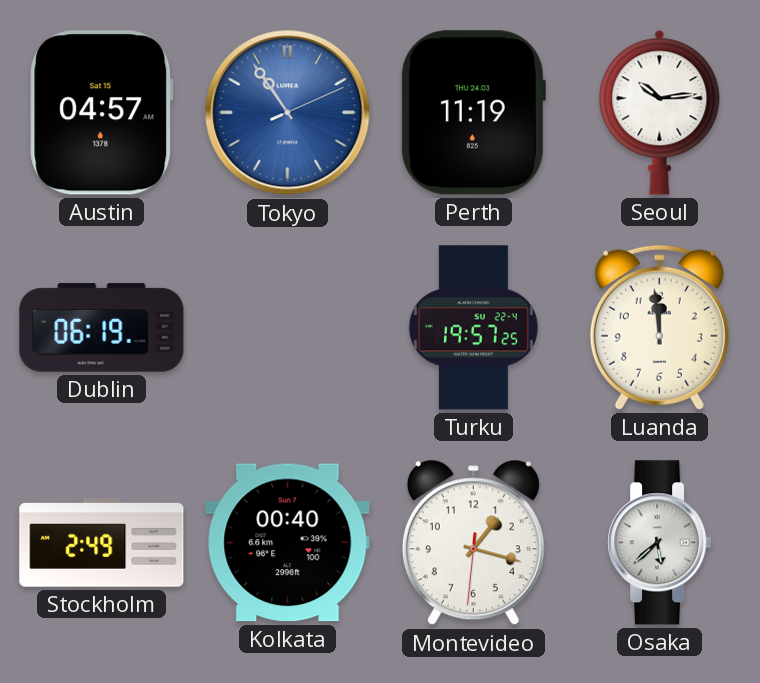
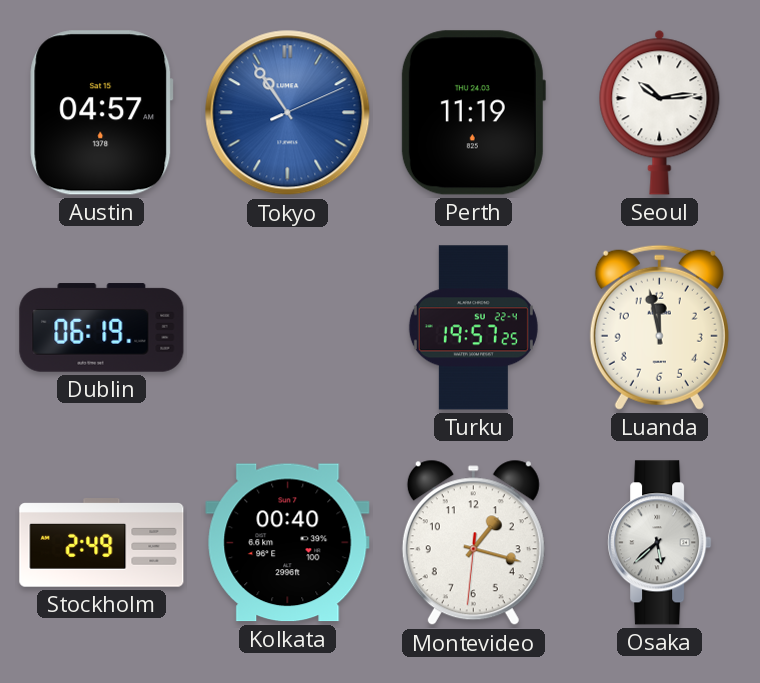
Luanda: 11:59 -> 11:58
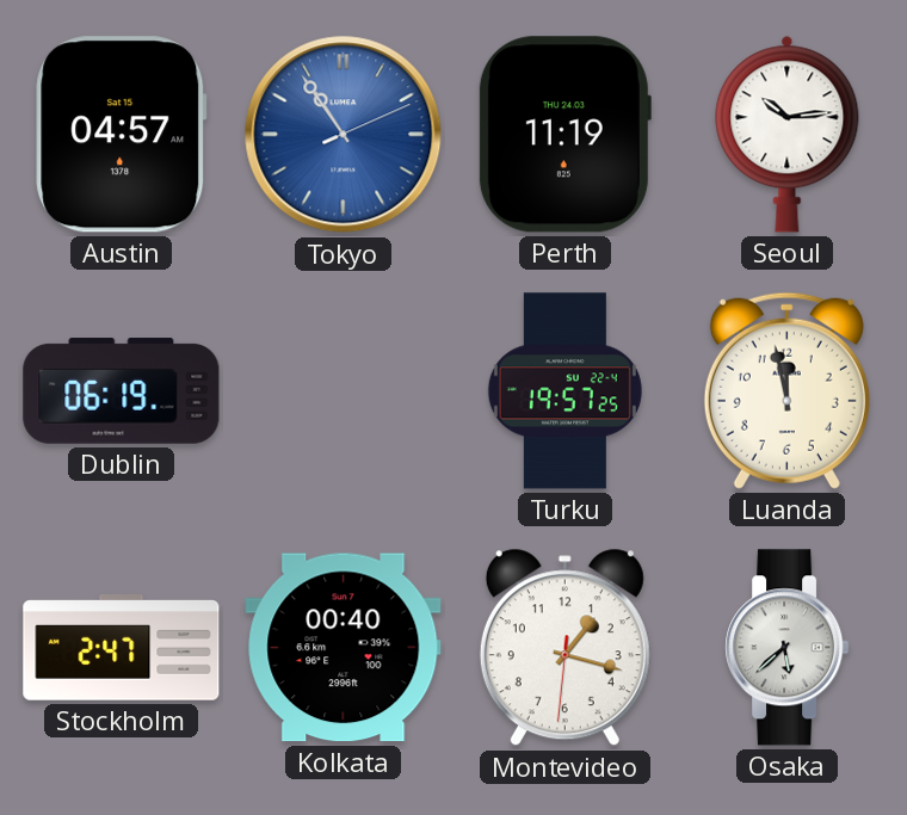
Stockholm: 2:49 -> 2:47
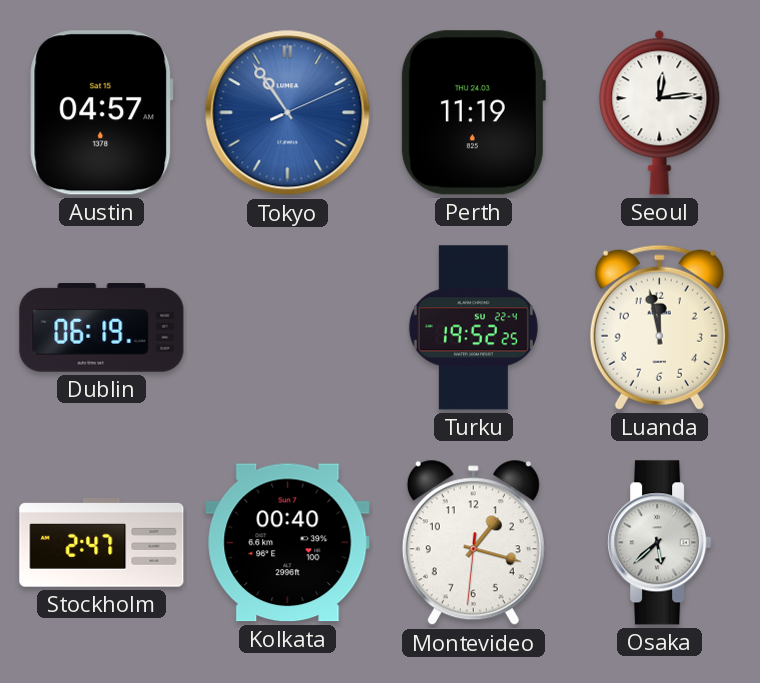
Seoul: 10:14 -> 12:14
Turku: 19:57 -> 19:52
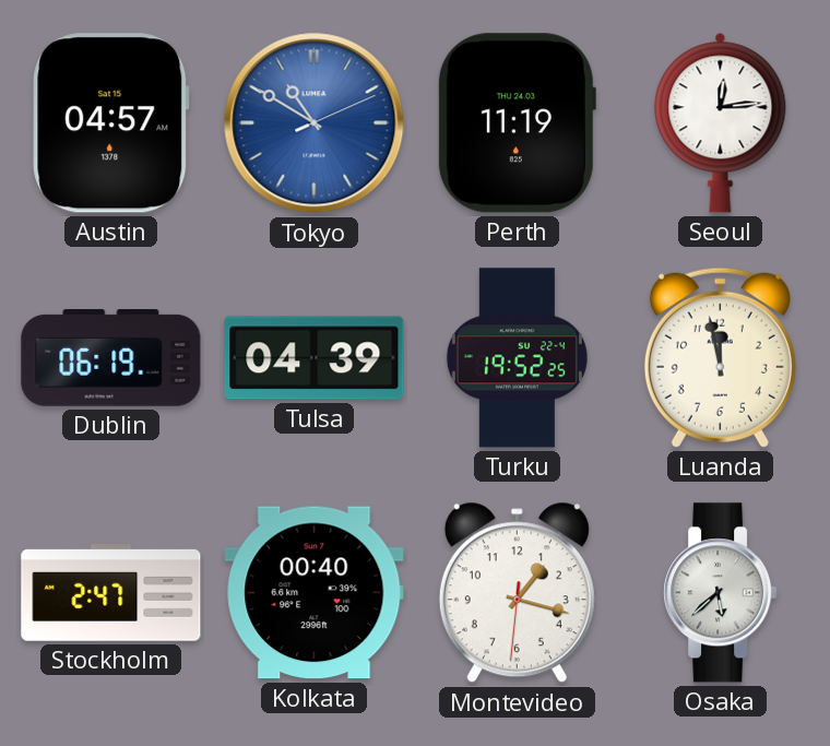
Tokyo: 10:54 -> 10:50
Tulsa: none -> 04:39
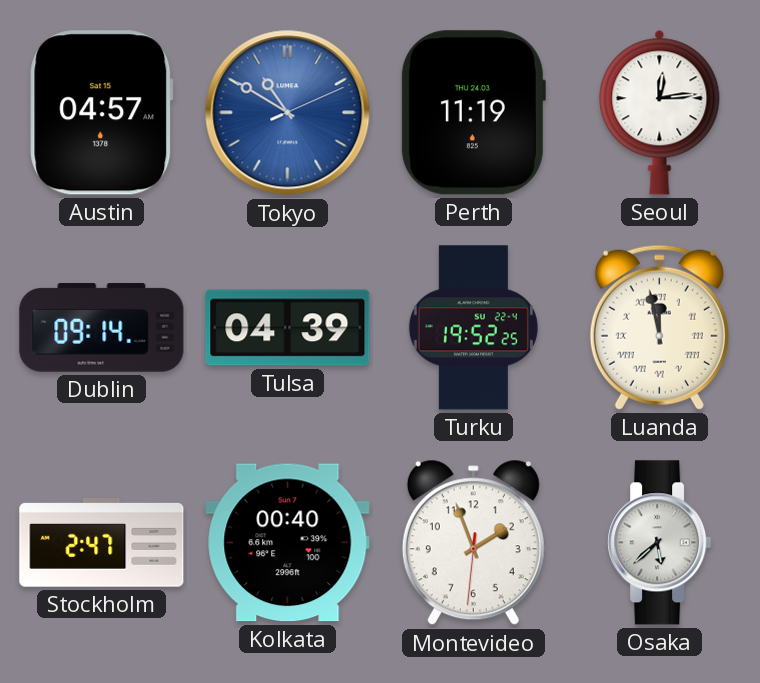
Dublin: 06:19 -> 09:14
Luanda numerals: Arabic -> Roman
Montevideo: 1:17 -> 1:56
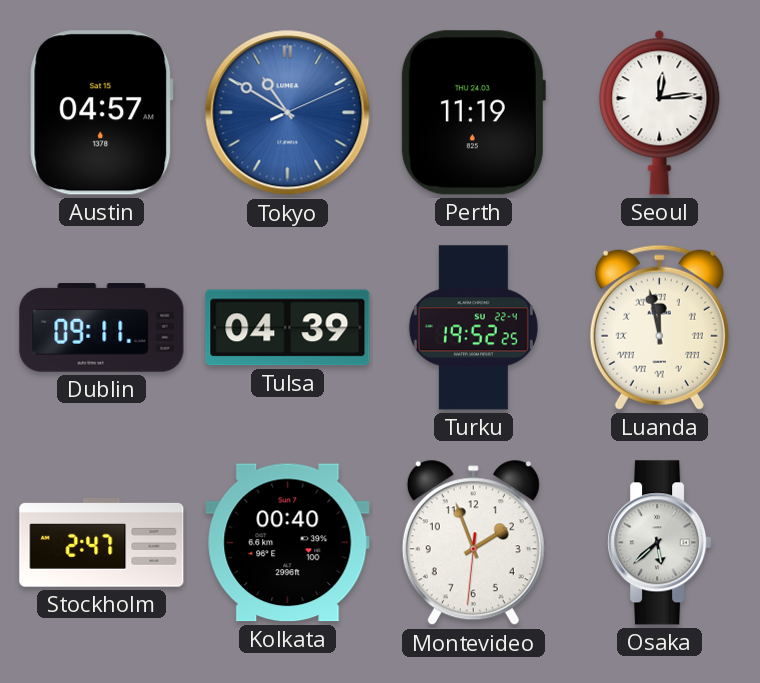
Dublin: 09:14 -> 09:11
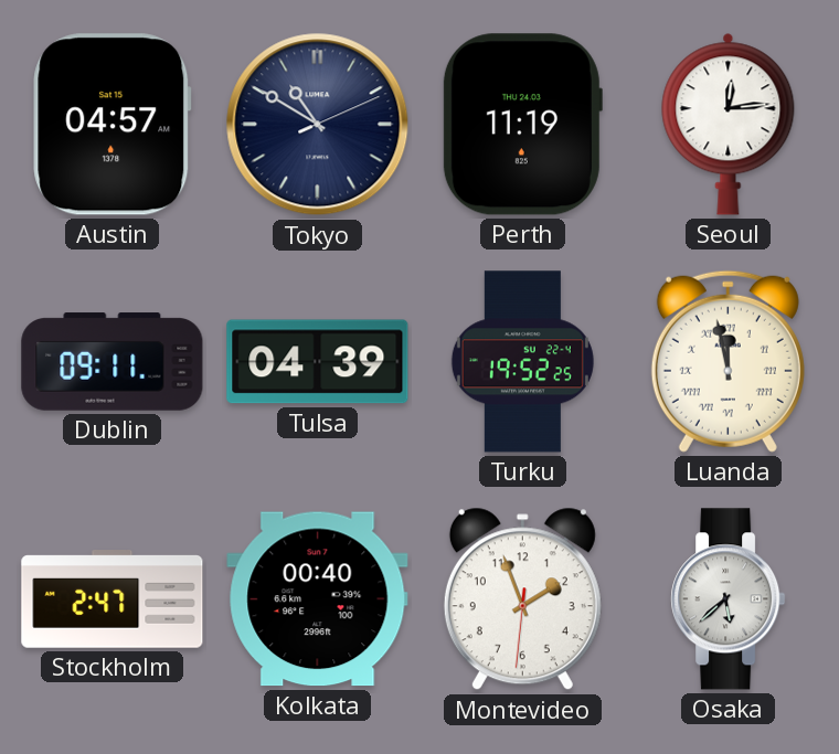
Tokyo dial: blue -> navy
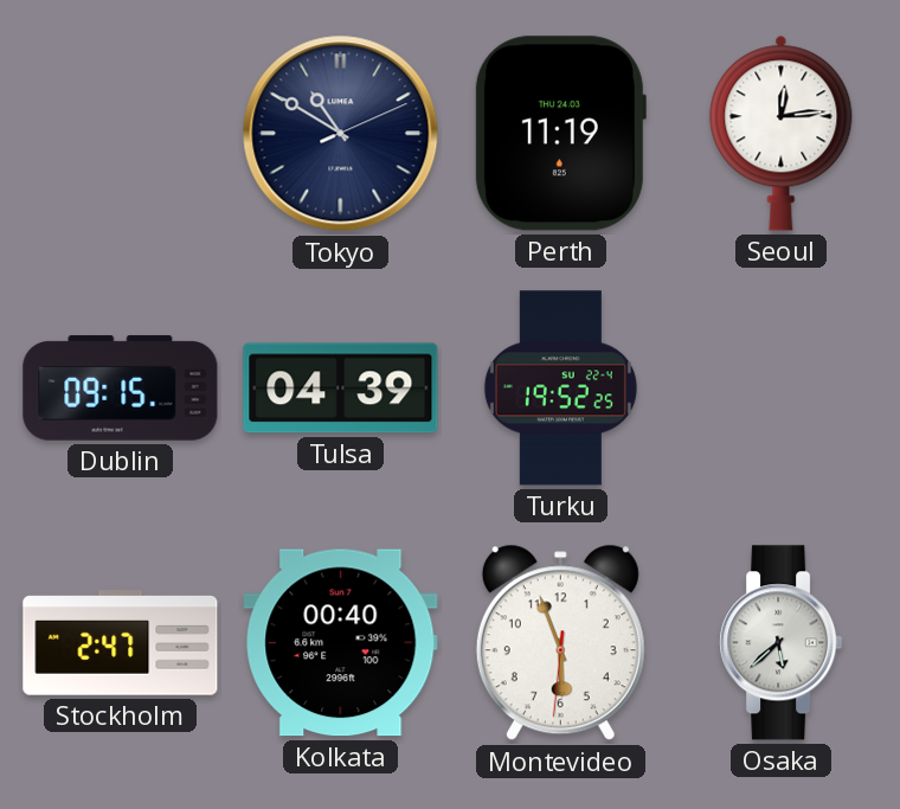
Austin: 04:57 -> none
Dublin: 09:11 -> 09:15
Luanda: 11:58 -> none
Montevideo: 1:56 -> 5:56
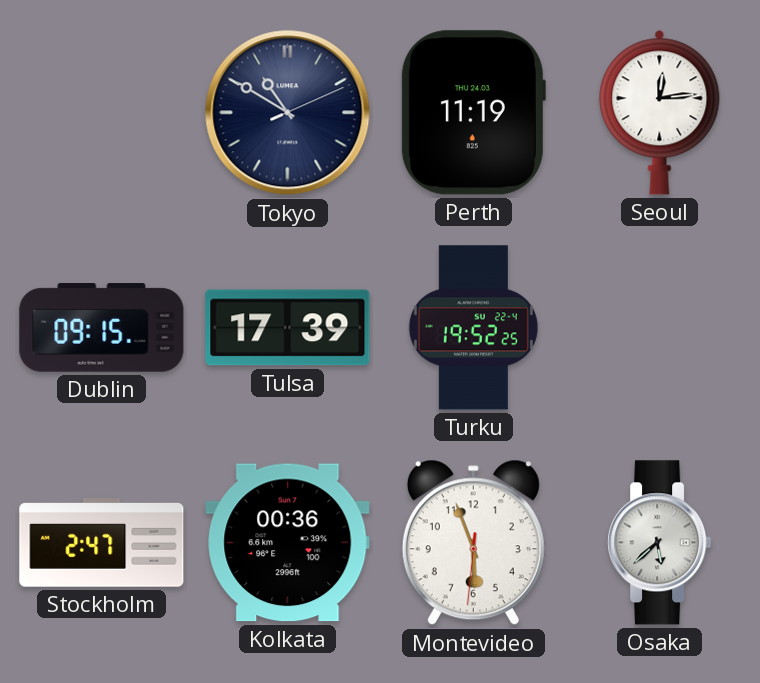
Tulsa: 04:39 -> 17:39
Kolkata: 00:40 -> 00:36
